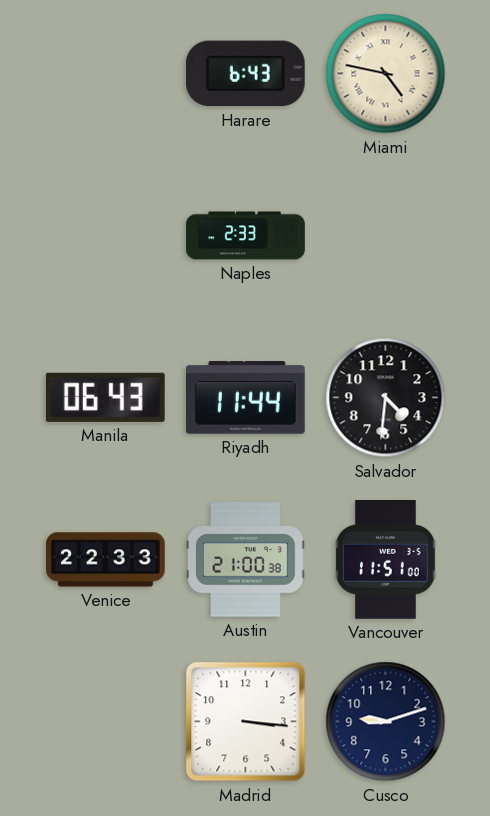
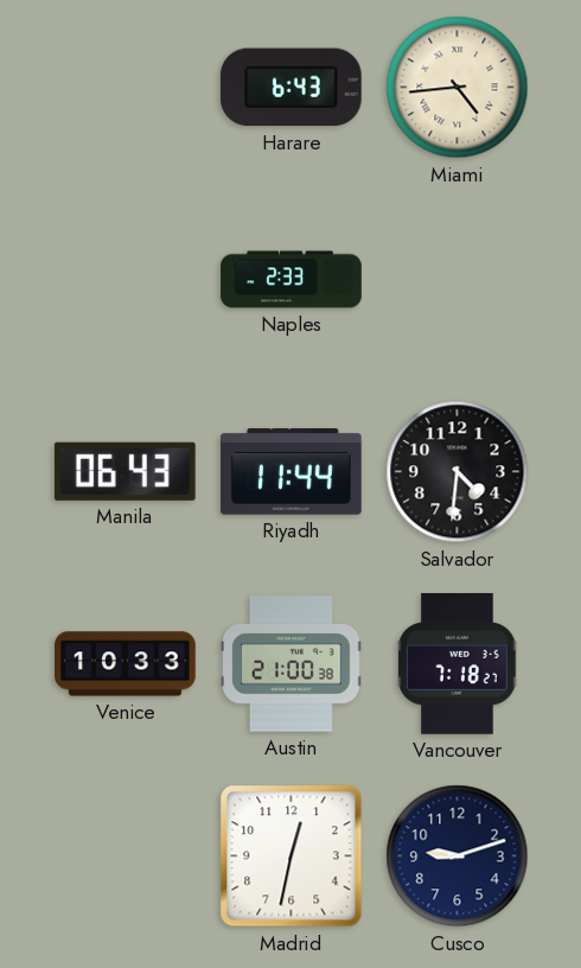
Miami: 4:47 -> 4:44
Venice: 22:33 -> 10:33
Vancouver: 11:51 -> 7:18
Madrid: 3:16 -> 12:32
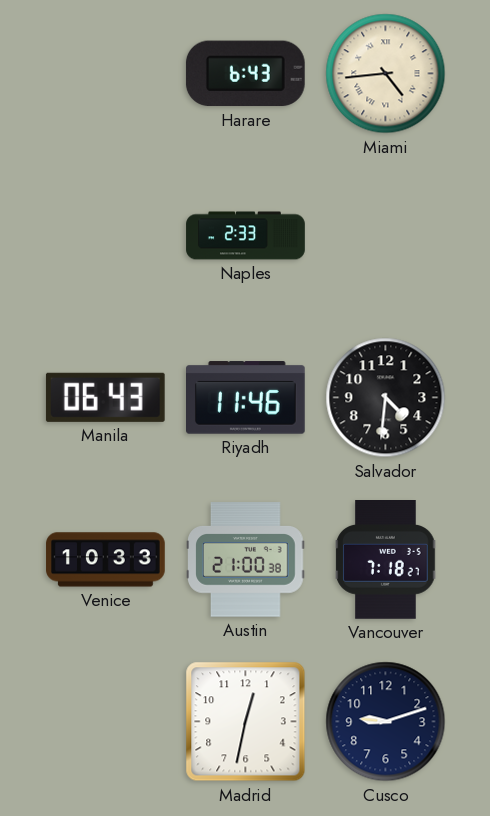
Riyadh: 11:44 -> 11:46
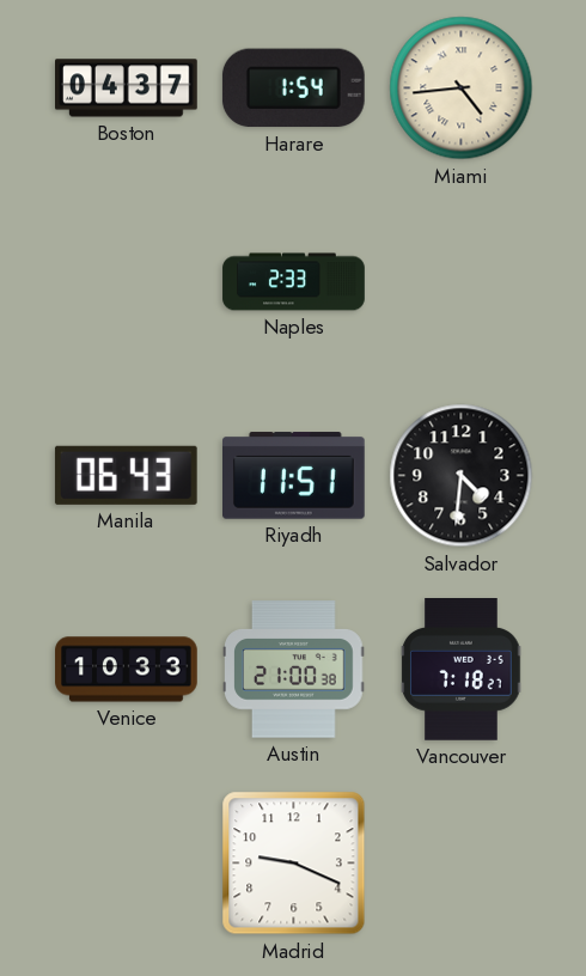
Boston: none -> 04:37
Harare: 6:43 -> 1:54
Riyadh: 11:46 -> 11:51
Madrid: 12:32 -> 9:19
Cusco: 9:12 -> none
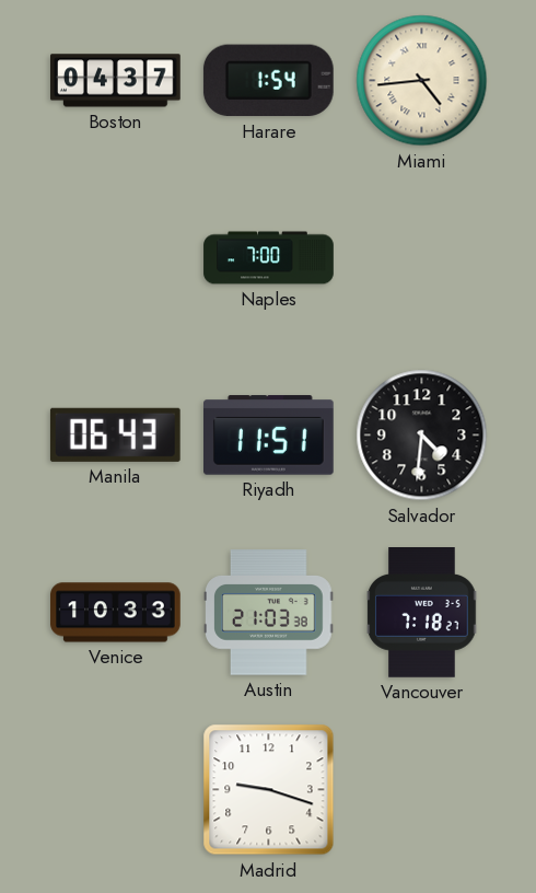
Naples: 2:33 -> 7:00
Austin: 21:00 -> 21:03
Madrid: 9:19 -> 9:18
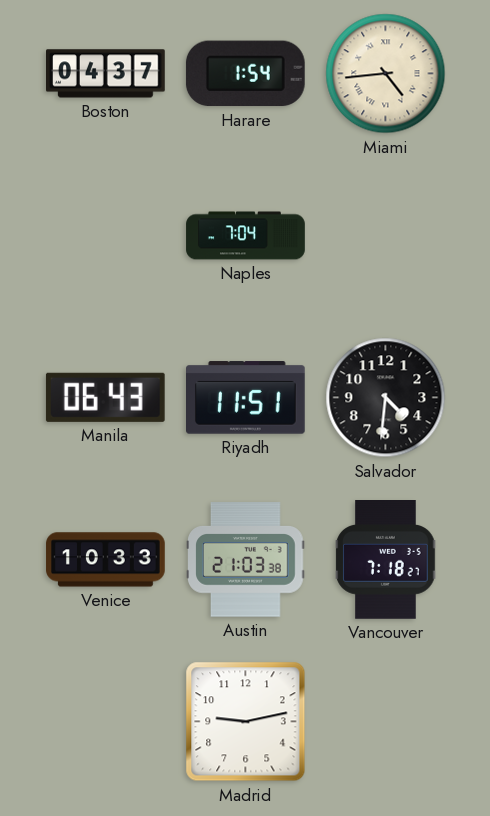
Naples: 7:00 -> 7:04
Madrid: 9:18 -> 9:13
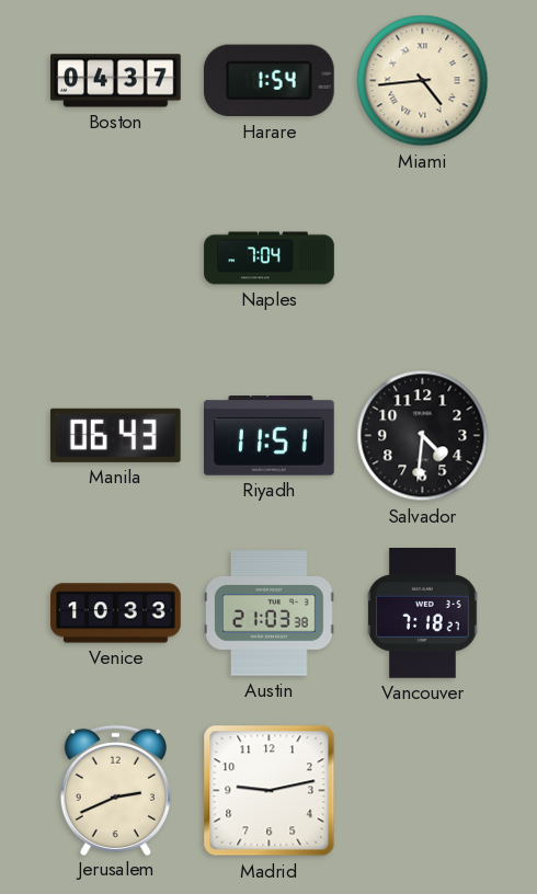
Jerusalem: none -> 2:41
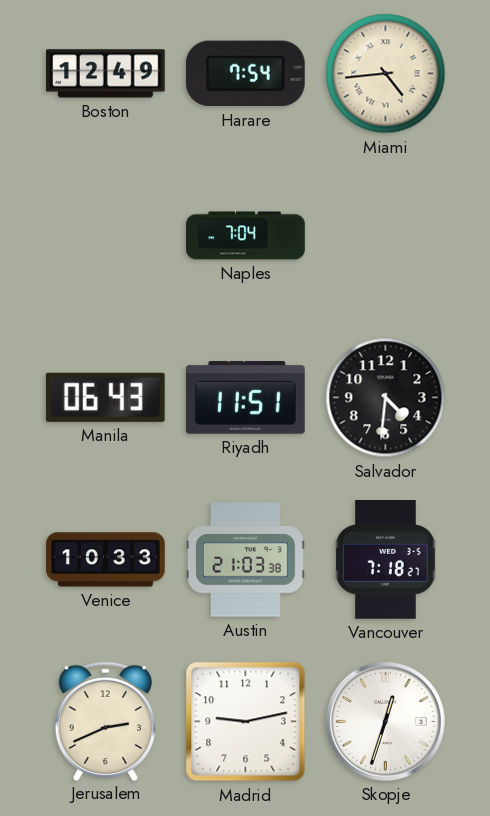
Boston: 04:37 -> 12:49
Harare: 1:54 -> 7:54
Skopje: none -> 12:33
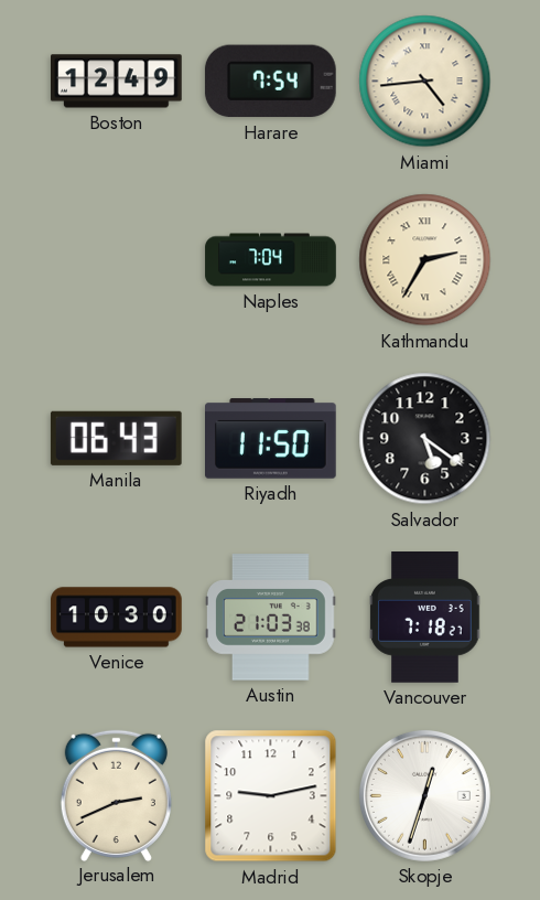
Kathmandu: none -> 2:35
Riyadh: 11:51 -> 11:50
Salvador: 4:31 -> 5:21
Venice: 10:33 -> 10:30
